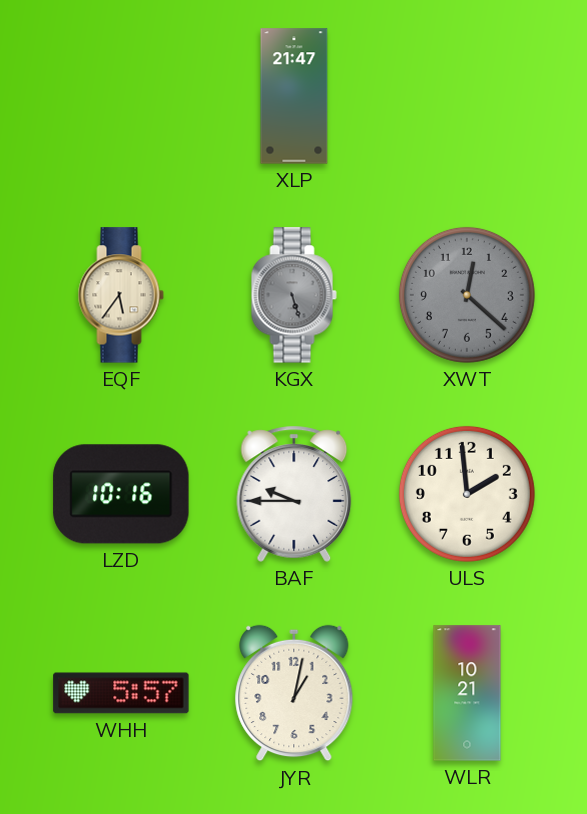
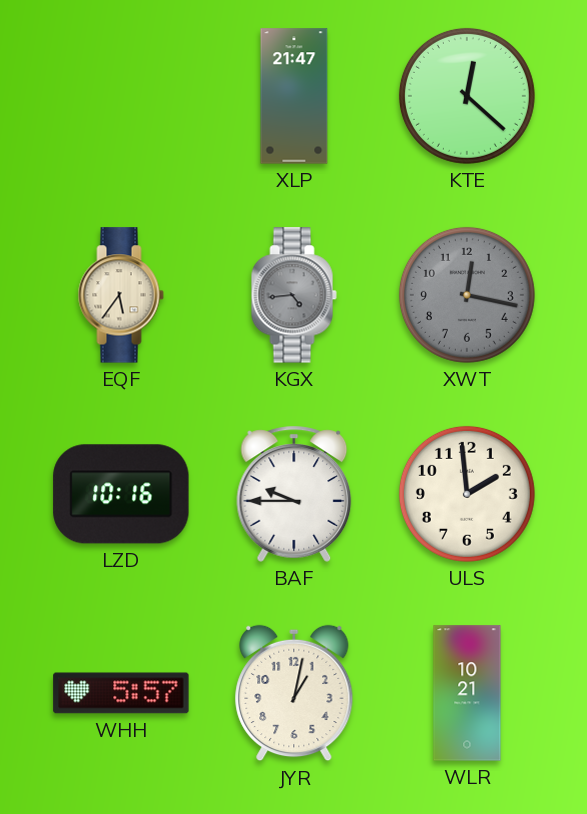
KTE: none -> 12:22
KGX: 5:27 -> 4:44
XWT: 12:22 -> 12:17
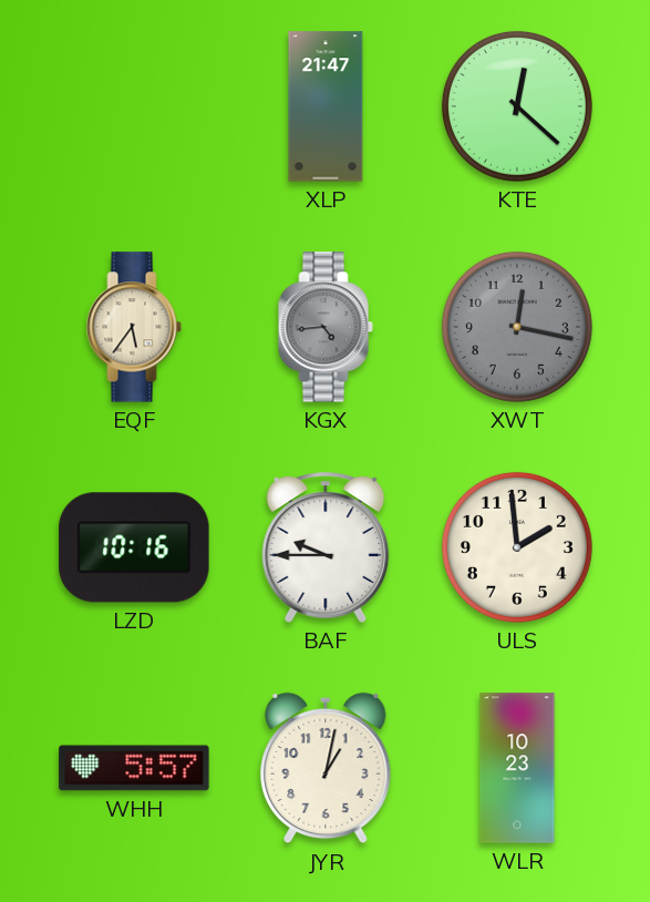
WLR: 10:21 -> 10:23
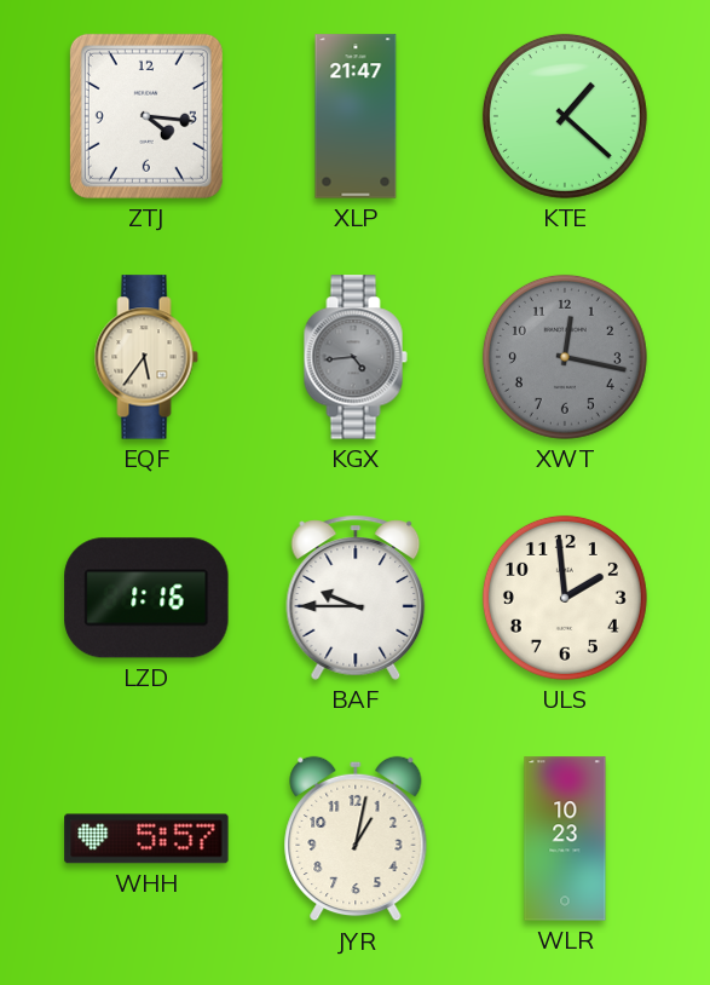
ZTJ: none -> 4:16
KTE: 12:22 -> 1:22
LZD: 10:16 -> 1:16
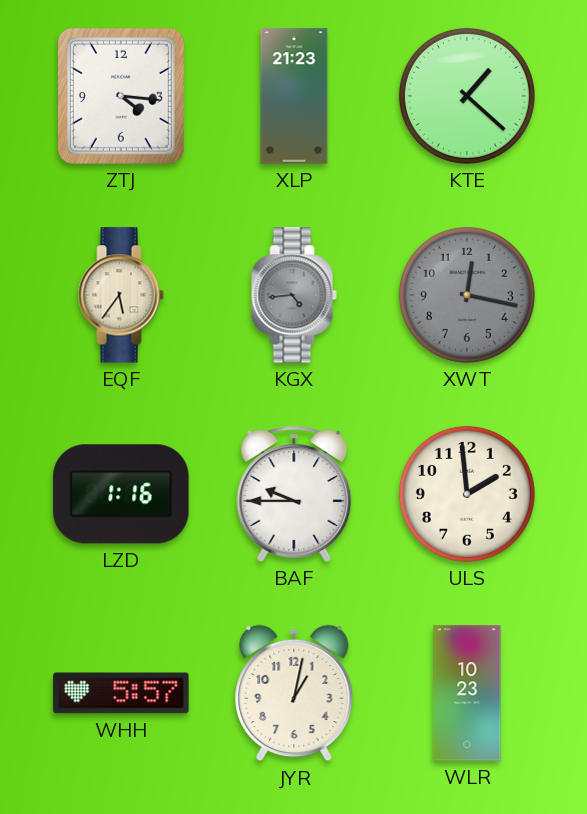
XLP: 21:47 -> 21:23
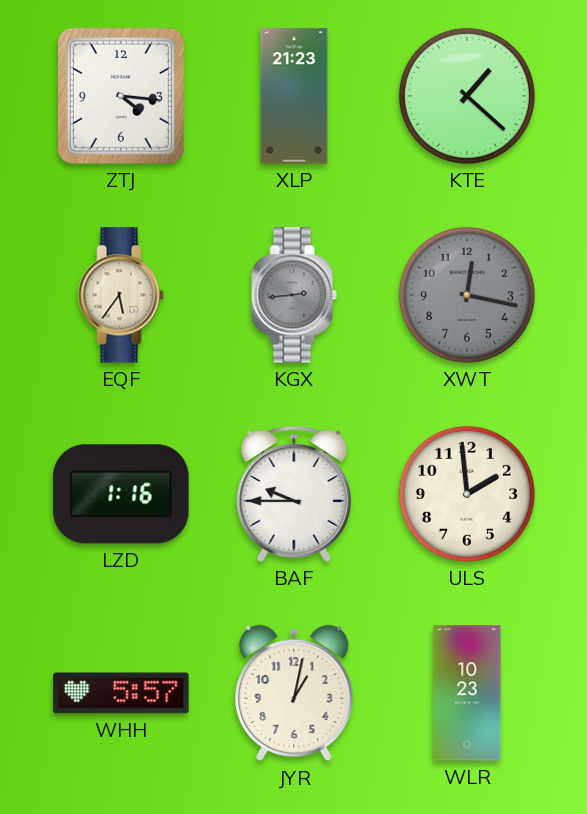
KGX: 4:44 -> 2:44
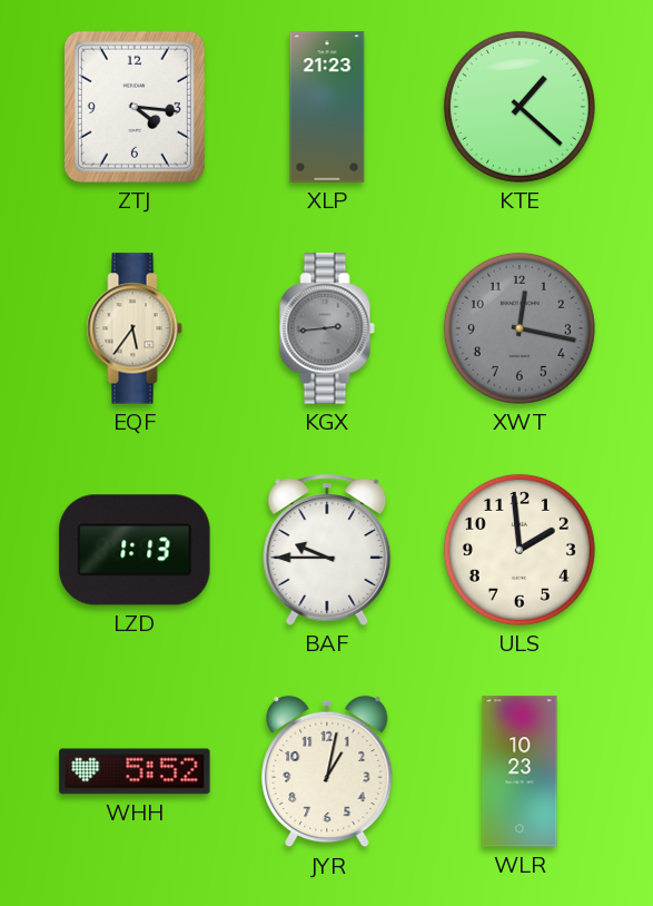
LZD: 1:16 -> 1:13
WHH: 5:57 -> 5:52
